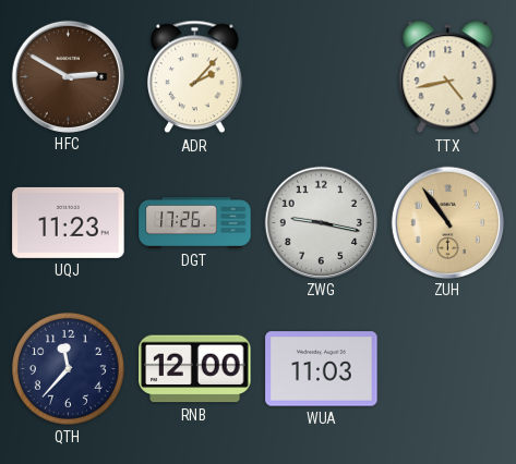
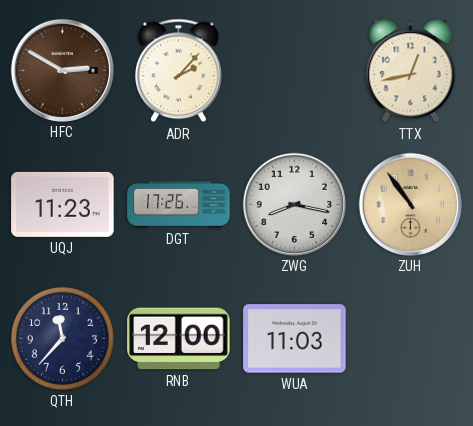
TTX: 4:43 -> 12:43
ZWG: 9:17 -> 8:17
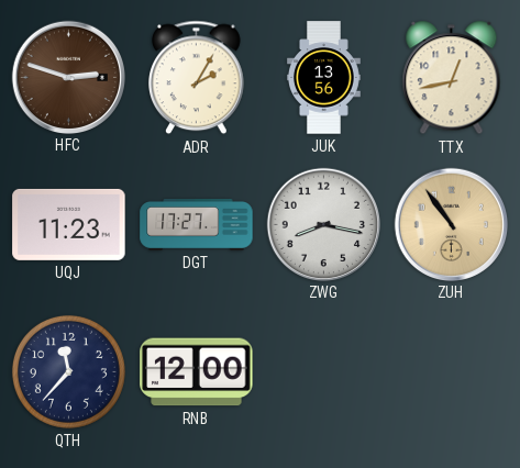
HFC: 2:50 -> 2:48
ADR: 2:07 -> 2:05
JUK: none -> 13:56
DGT: 17:26 -> 17:27
WUA: 11:03 -> none
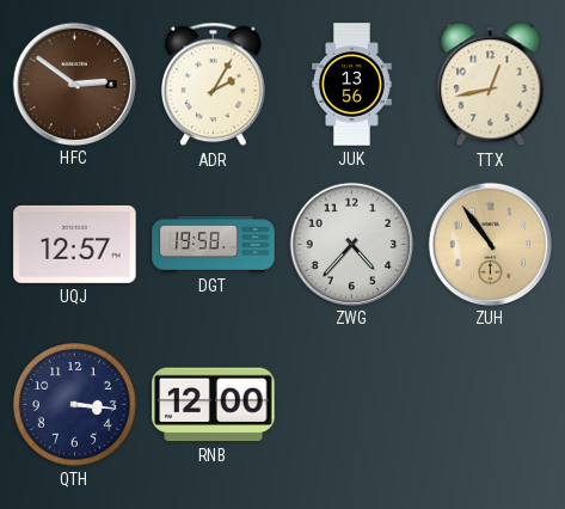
HFC: 2:48 -> 2:51
UQJ: 11:23 -> 12:57
DGT: 17:27 -> 19:58
ZWG: 8:17 -> 4:37
QTH: 11:37 -> 3:16
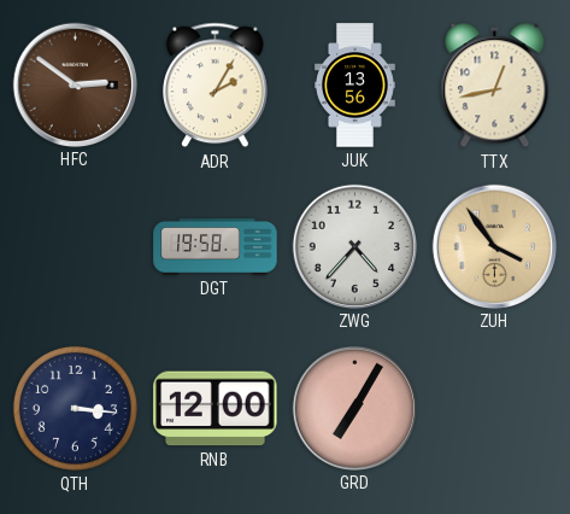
UQJ: 12:57 -> none
ZUH: 10:54 -> 3:54
GRD: none -> 7:05
